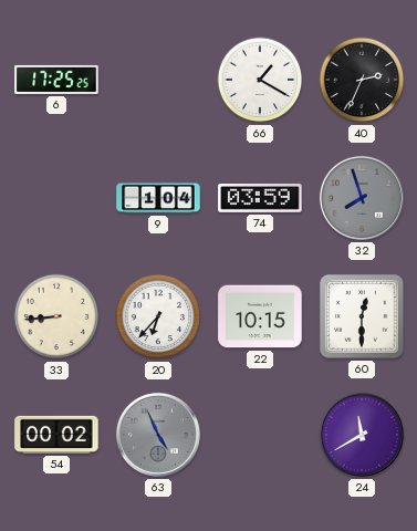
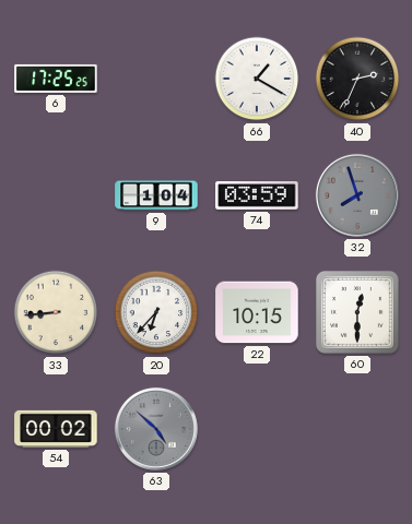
63: 4:56 -> 4:52
24: 11:40 -> none
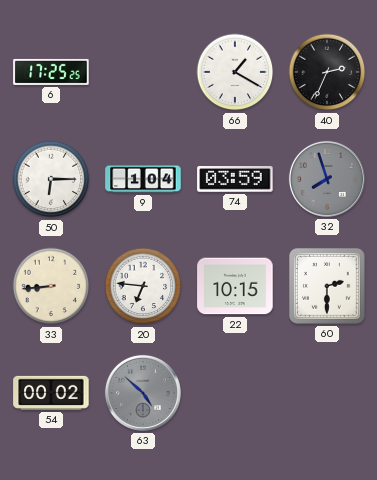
50: none -> 6:15
20: 6:37 -> 6:46
60: 12:30 -> 2:30
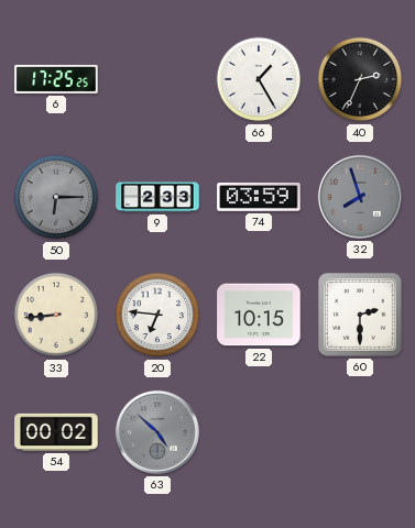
66: 1:20 -> 1:25
50 dial: white -> grey
9: 1:04 -> 2:33
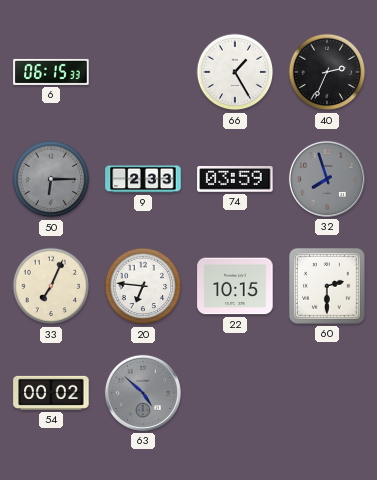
6: 17:25 -> 06:15
33: 8:44 -> 7:04
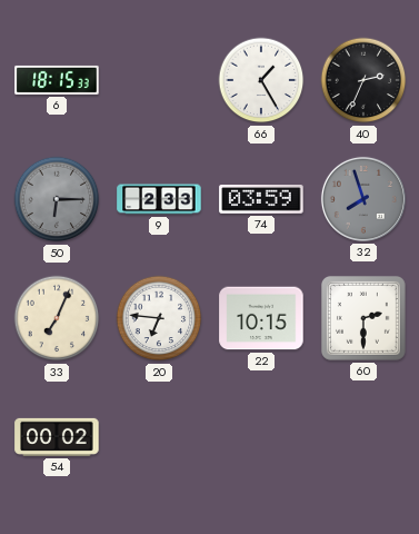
6: 06:15 -> 18:15
63: 4:52 -> none
